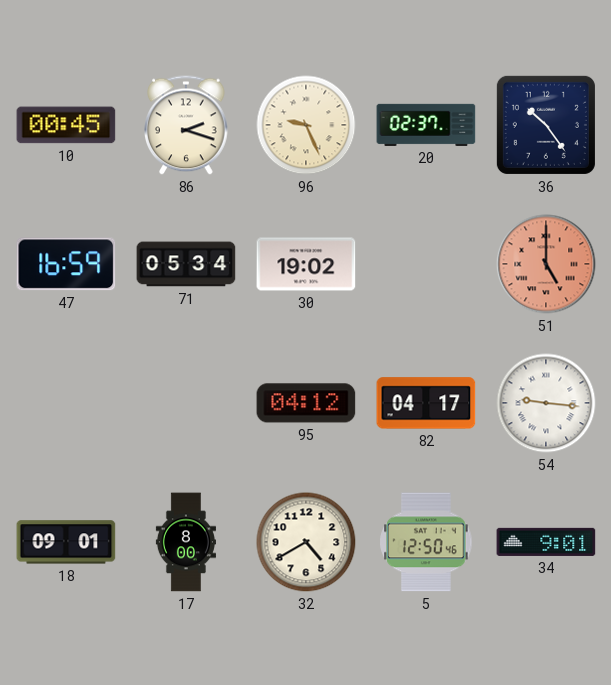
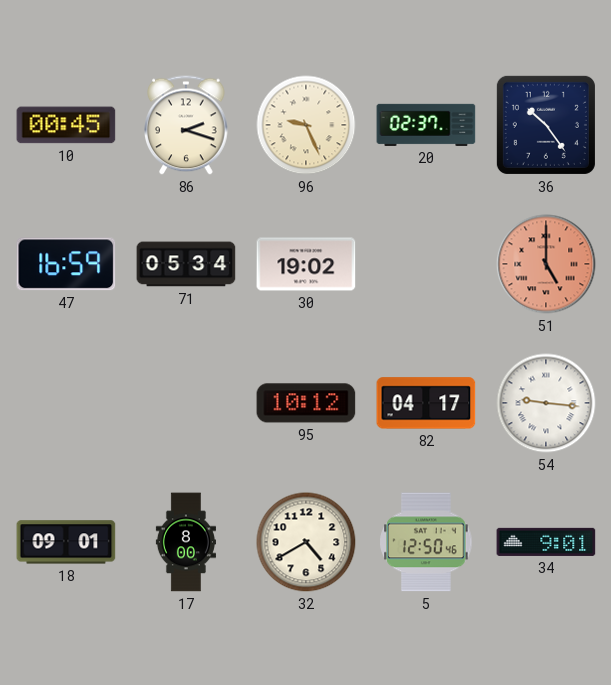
95: 04:12 -> 10:12
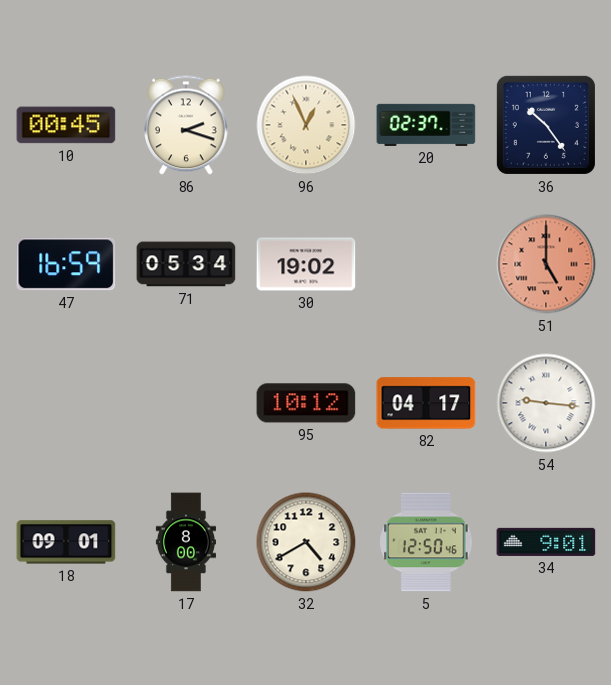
96: 9:26 -> 12:56
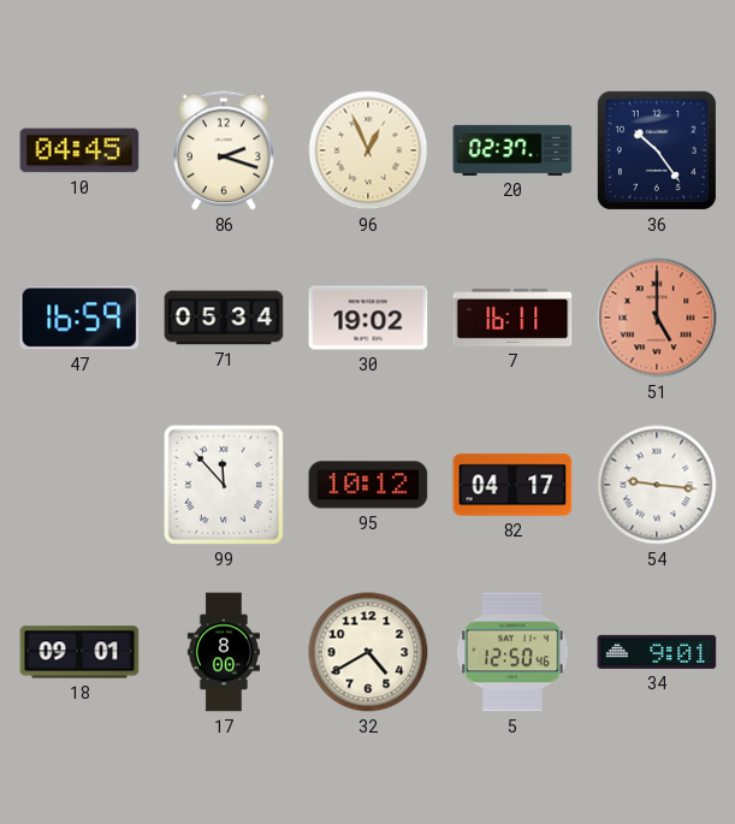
10: 00:45 -> 04:45
7: none -> 16:11
99: none -> 11:53
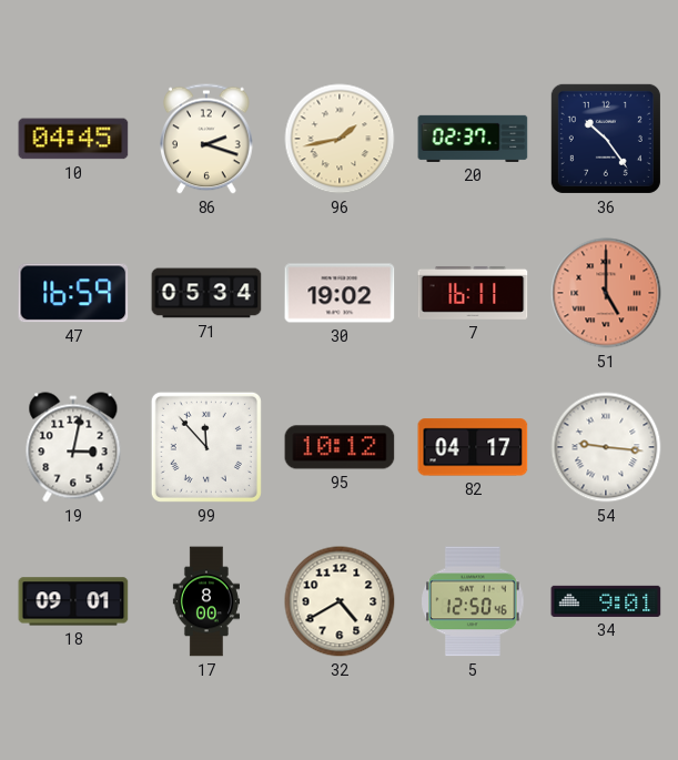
96: 12:56 -> 1:43
19: none -> 3:02
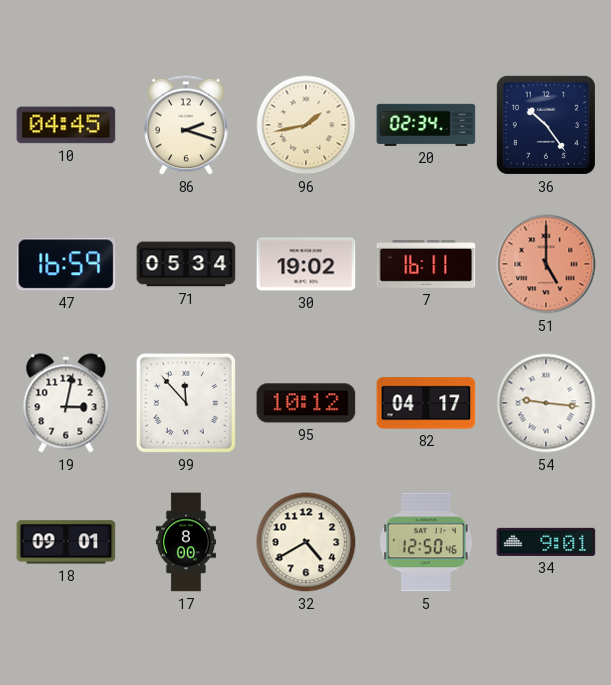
20: 02:37 -> 02:34
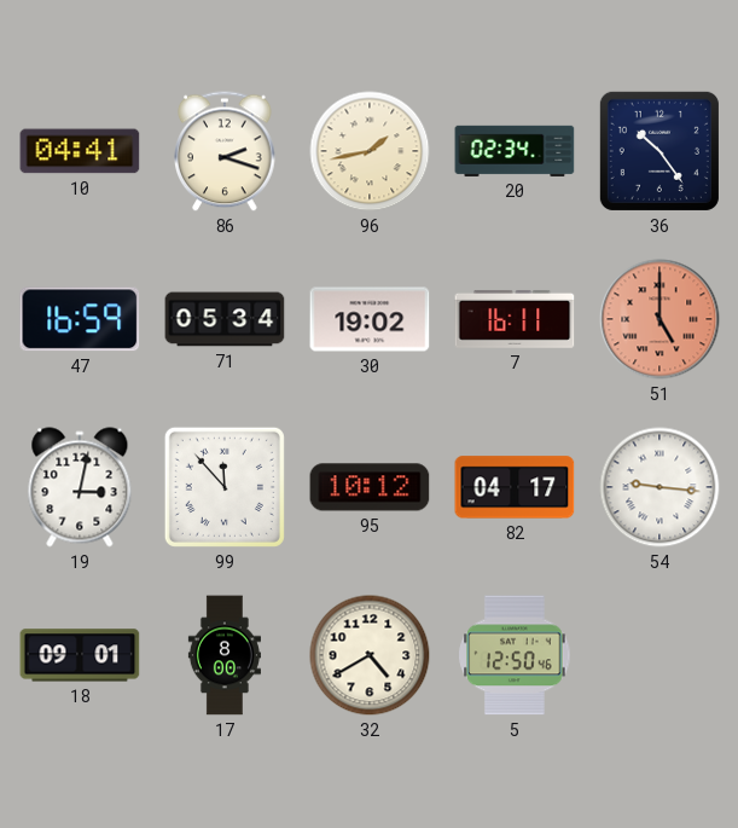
10: 04:45 -> 04:41
34: 9:01 -> none
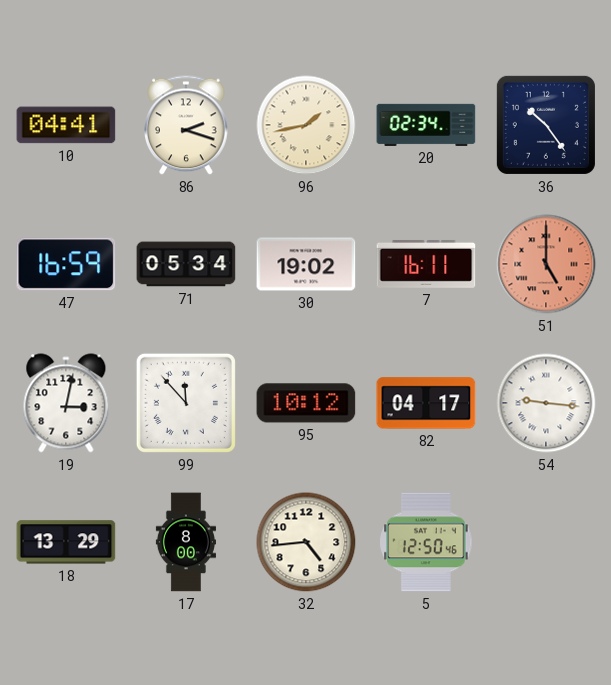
18: 09:01 -> 13:29
32: 4:40 -> 4:44
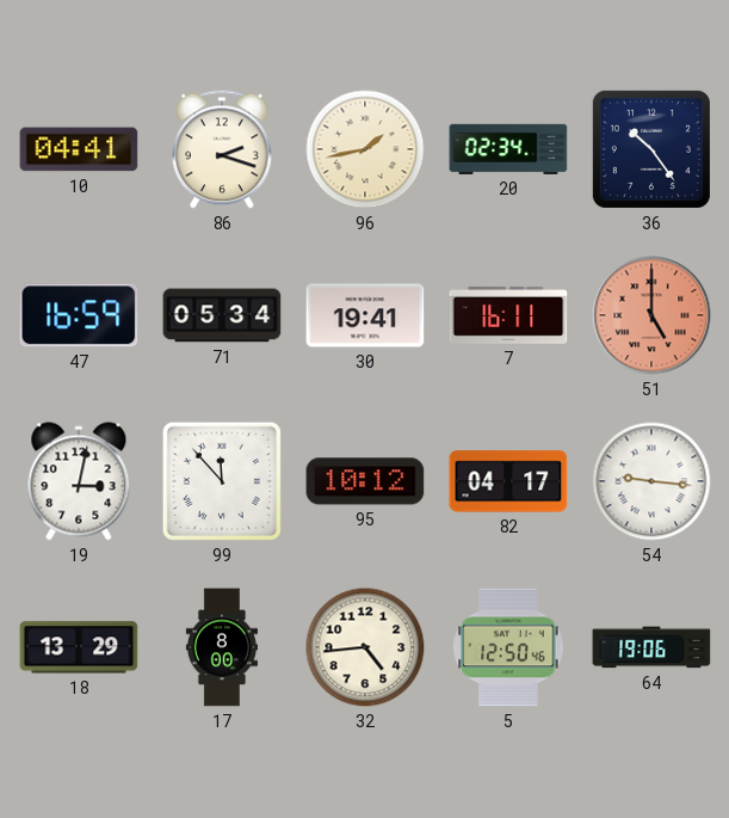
30: 19:02 -> 19:41
64: none -> 19:06
